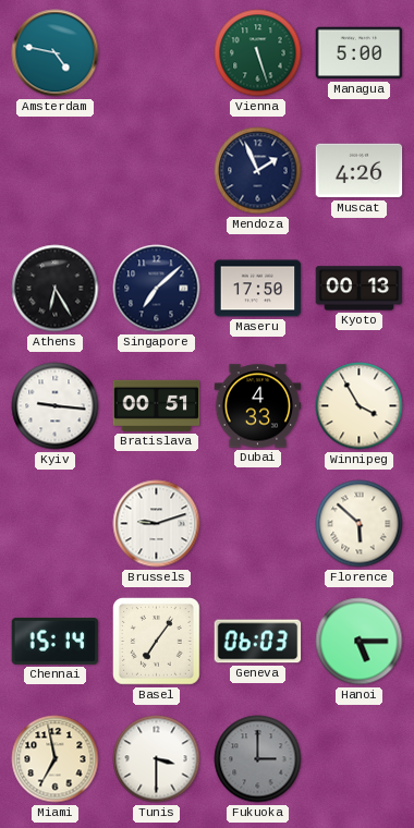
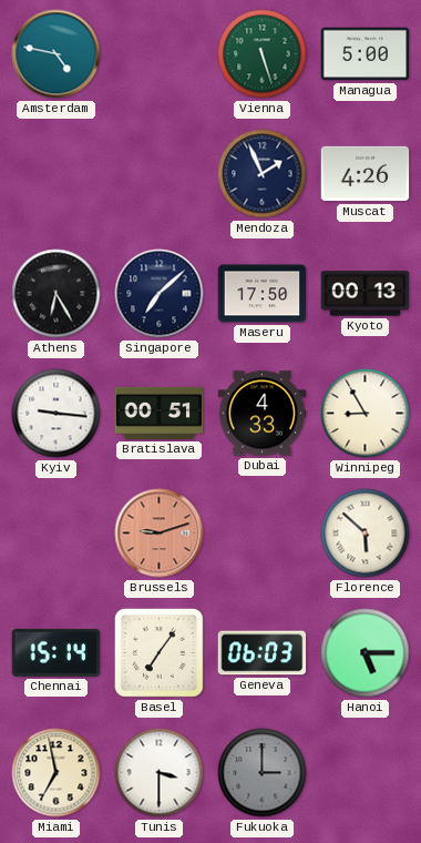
Winnipeg: 3:55 -> 8:55
Brussels dial: white -> salmon
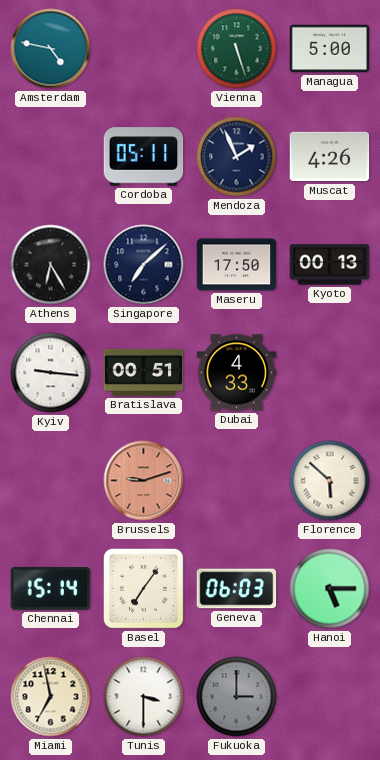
Cordoba: none -> 05:11
Winnipeg: 8:55 -> none
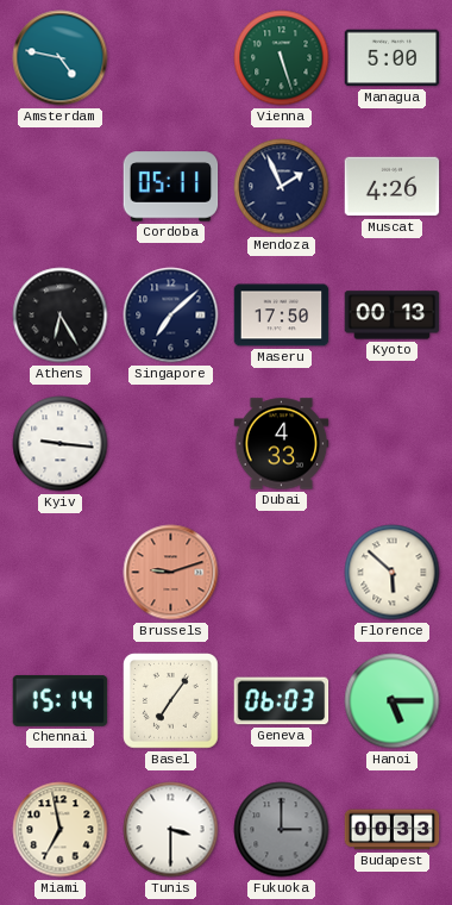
Bratislava: 00:51 -> none
Budapest: none -> 00:33
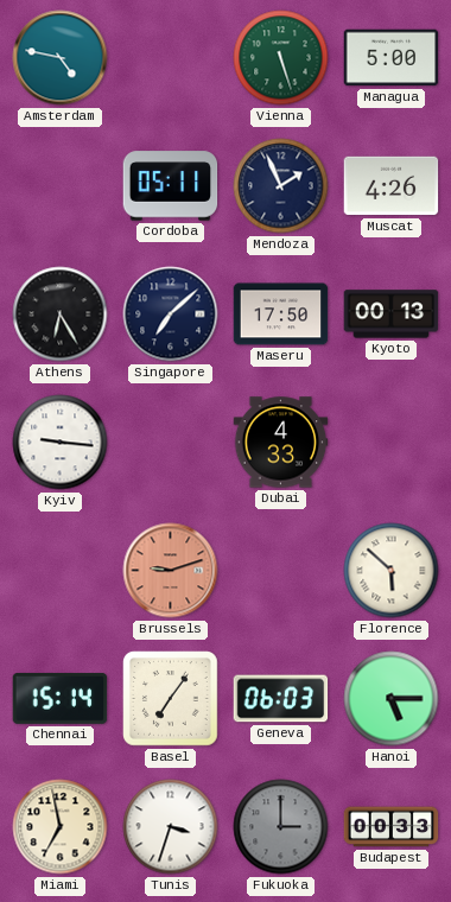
Tunis: 3:30 -> 3:33
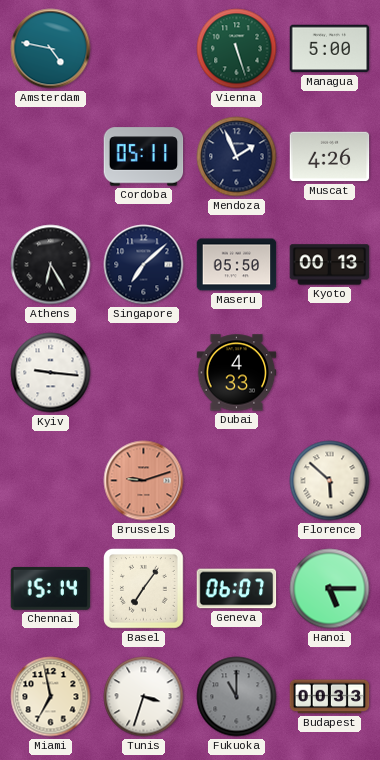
Maseru: 17:50 -> 05:50
Geneva: 06:03 -> 06:07
Fukuoka: 3:00 -> 11:00
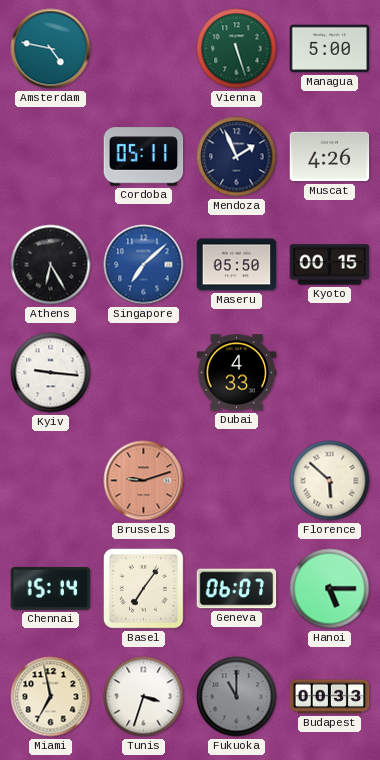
Singapore dial: navy -> blue
Kyoto: 00:13 -> 00:15
